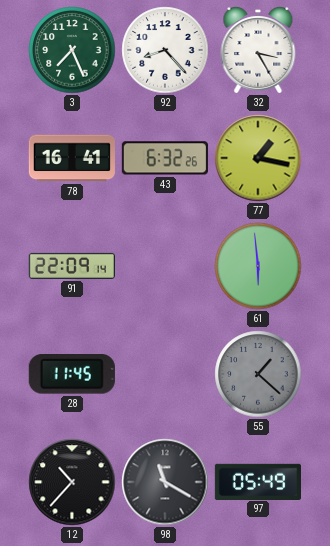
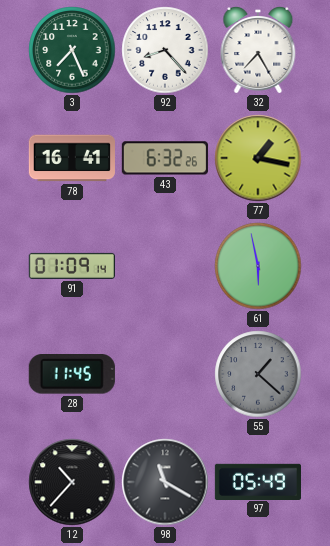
32: 3:25 -> 7:25
91: 22:09 -> 01:09
61: 5:59 -> 5:58
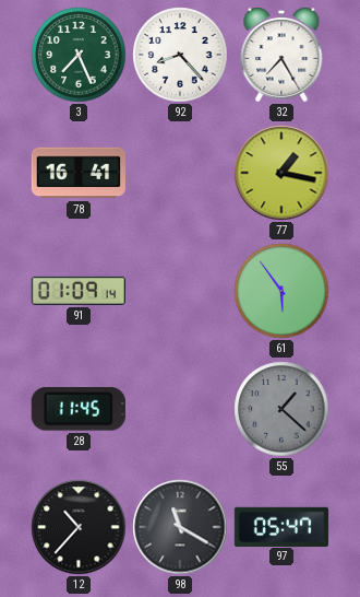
43: 6:32 -> none
61: 5:58 -> 5:54
97: 05:49 -> 05:47
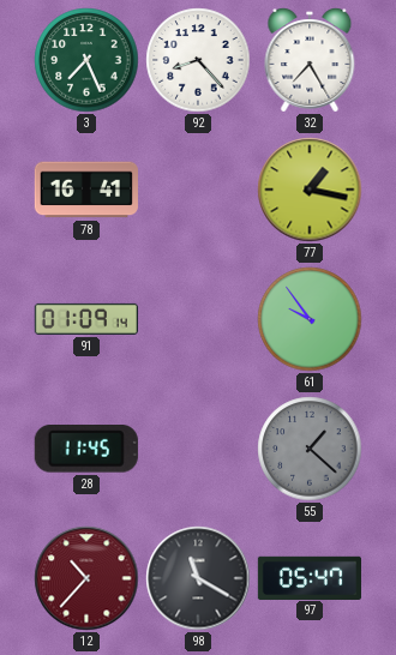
61: 5:54 -> 9:54
12 dial: black -> burgundy
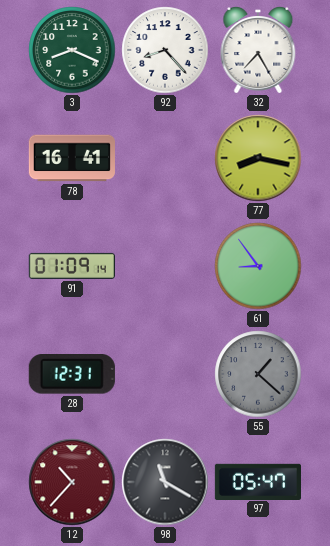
3: 7:26 -> 8:19
77: 1:17 -> 8:17
61: 9:54 -> 8:54
28: 11:45 -> 12:31
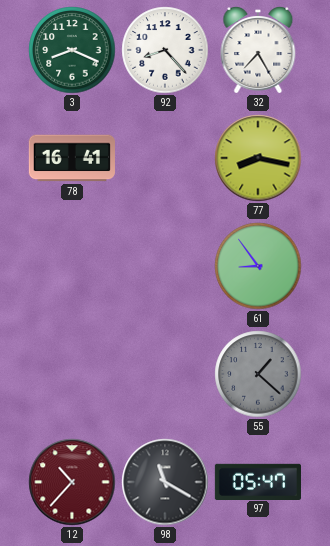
91: 01:09 -> none
28: 12:31 -> none
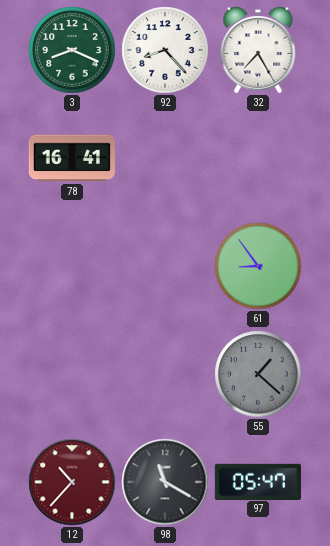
77: 8:17 -> none
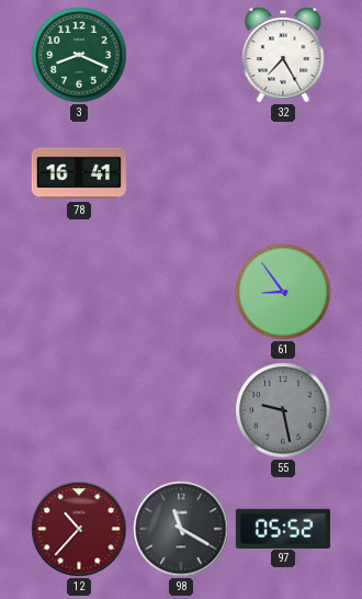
92: 8:23 -> none
55: 1:22 -> 9:28
97: 05:47 -> 05:52
